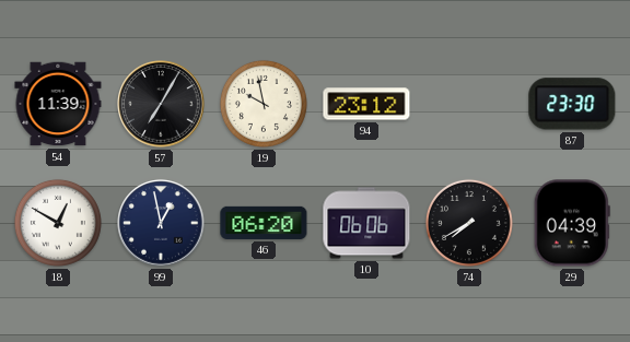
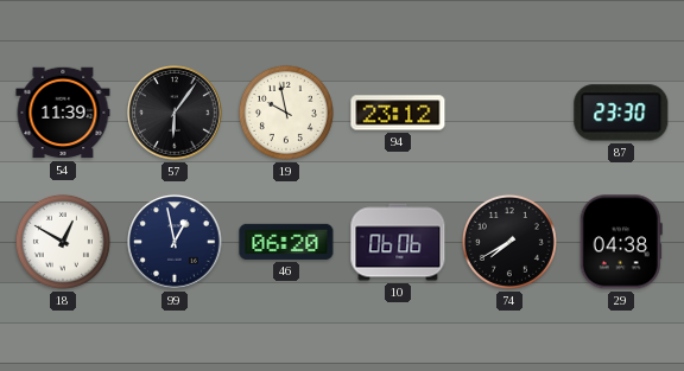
57: 7:05 -> 6:06
29: 04:39 -> 04:38
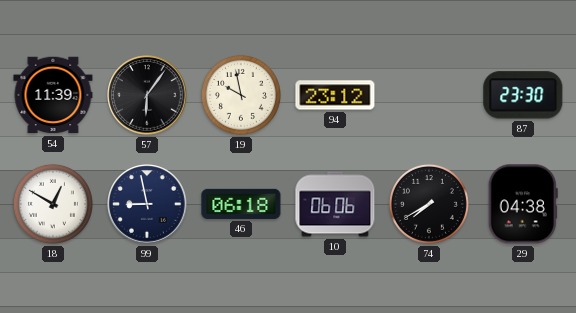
99: 12:58 -> 8:58
46: 06:20 -> 06:18
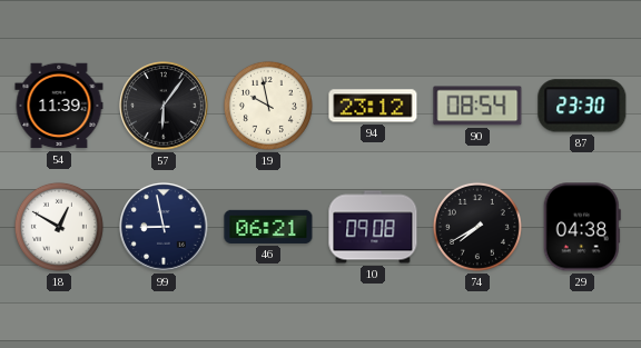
90: none -> 08:54
46: 06:18 -> 06:21
10: 06:06 -> 09:08
